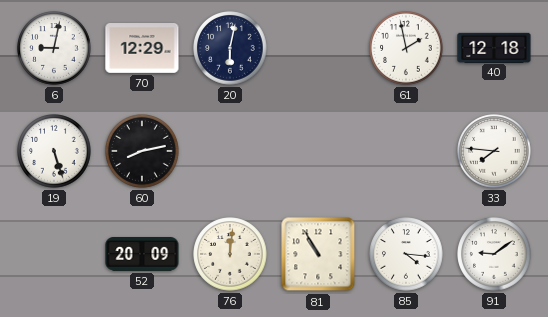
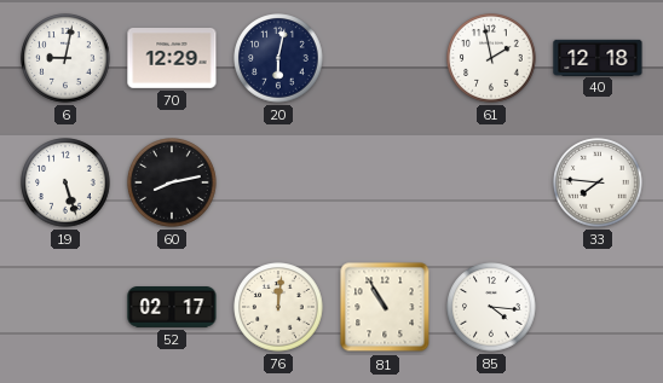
52: 20:09 -> 02:17
91: 9:09 -> none
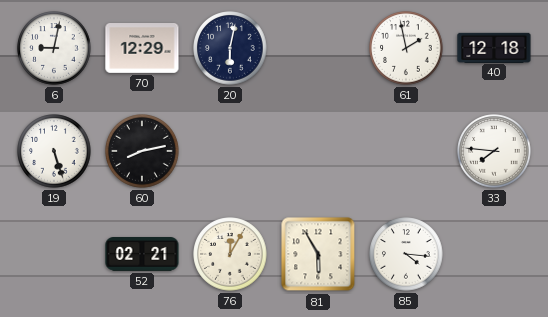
52: 02:17 -> 02:21
76: 12:01 -> 12:05
81: 10:55 -> 5:55
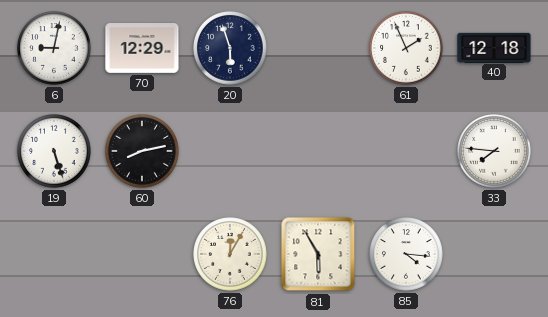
20: 6:02 -> 5:57
61: 1:58 -> 1:56
52: 02:21 -> none
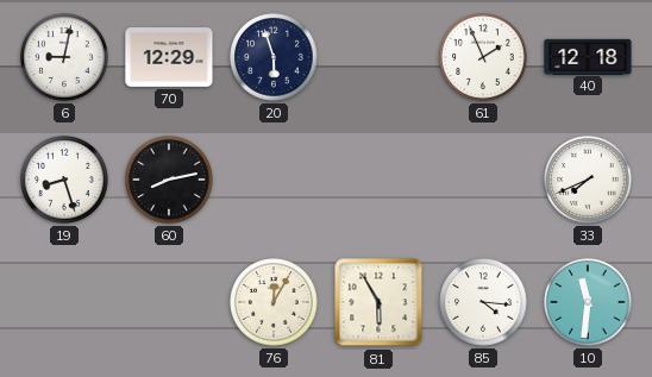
19: 5:27 -> 8:27
33: 7:46 -> 7:41
10: none -> 11:31
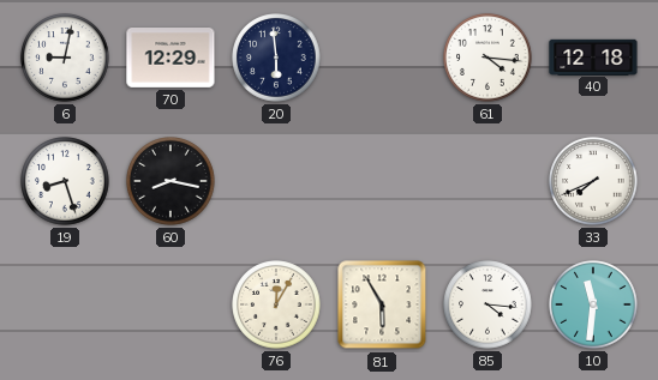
20: 5:57 -> 5:59
61: 1:56 -> 4:16
60: 8:13 -> 8:17
